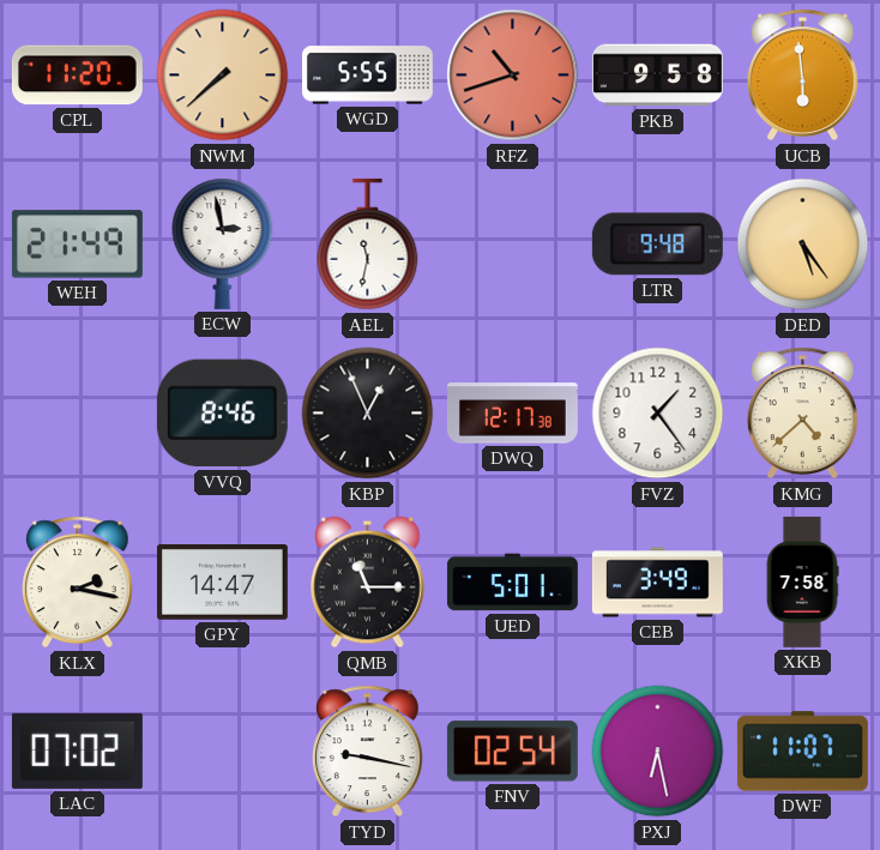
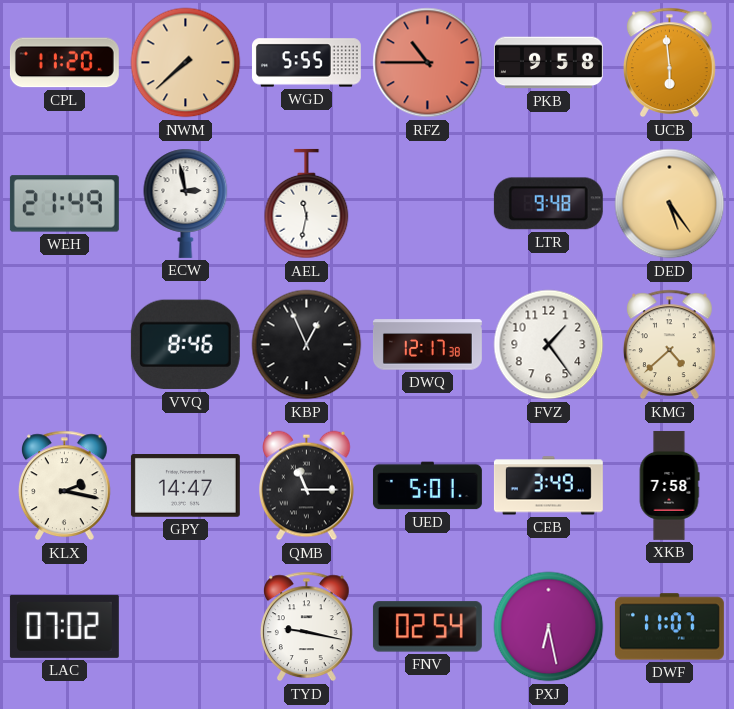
RFZ: 10:42 -> 10:45
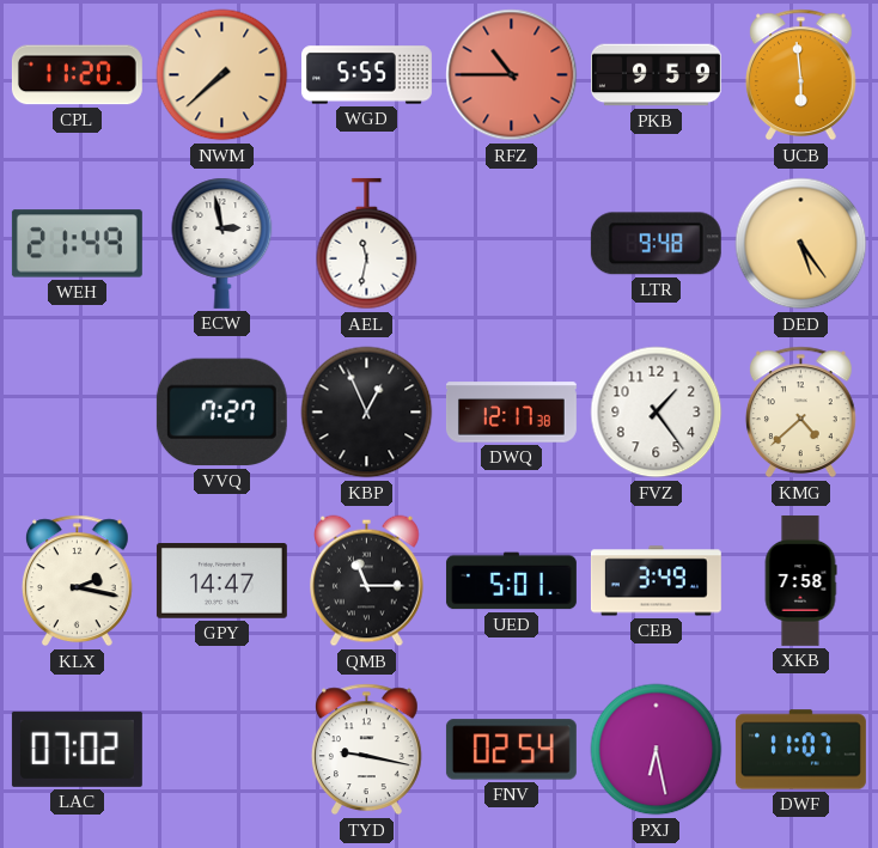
PKB: 9:58 -> 9:59
VVQ: 8:46 -> 7:27
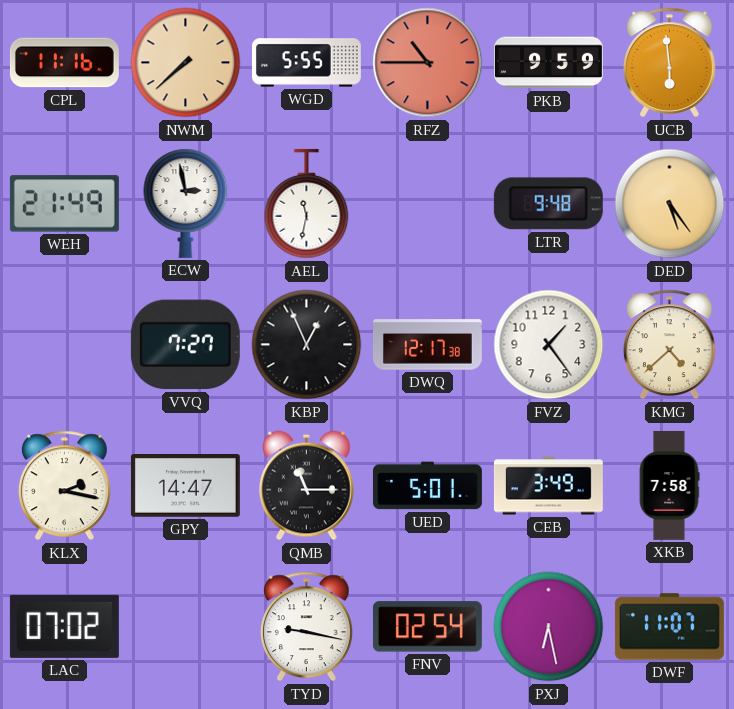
CPL: 11:20 -> 11:16
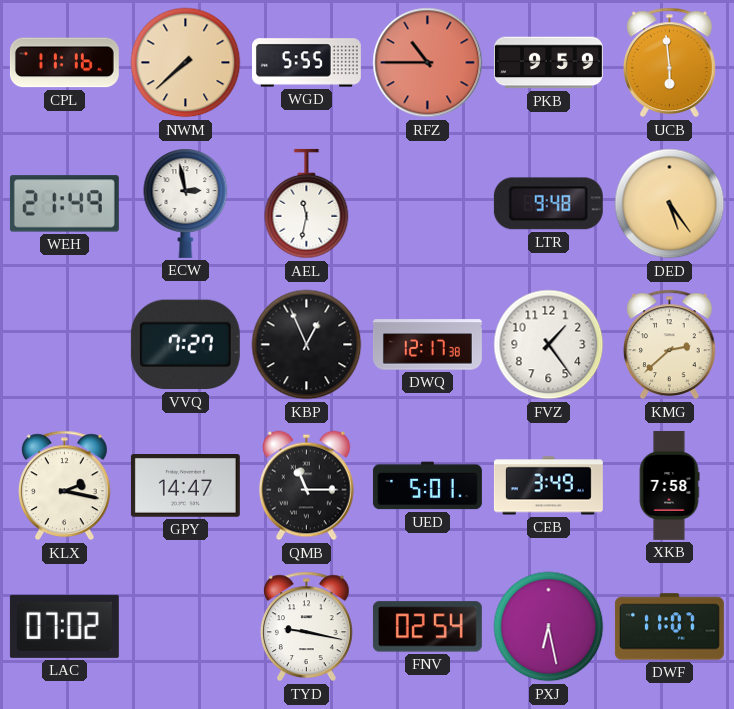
KMG: 4:38 -> 2:38
